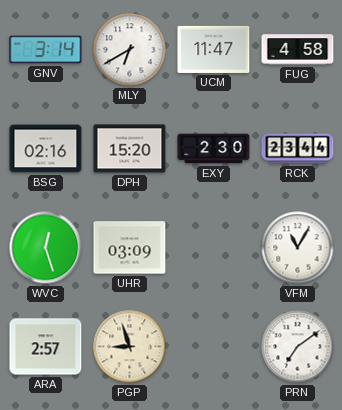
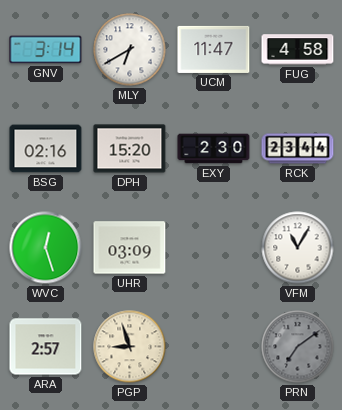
PRN dial: white -> grey
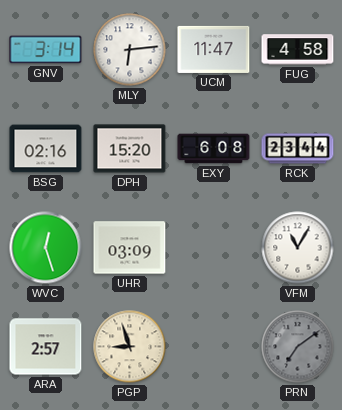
MLY: 6:40 -> 6:14
EXY: 2:30 -> 6:08
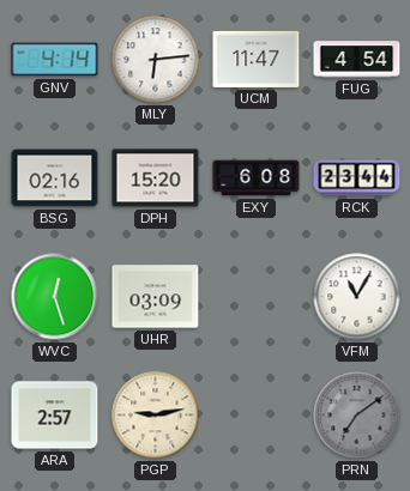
GNV: 3:14 -> 4:14
FUG: 4:58 -> 4:54
PGP: 8:57 -> 9:13
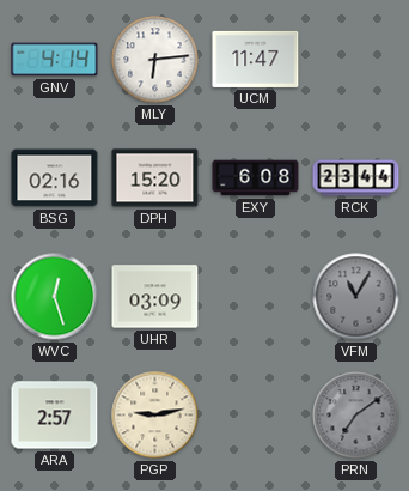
FUG: 4:54 -> none
VFM dial: white -> grey
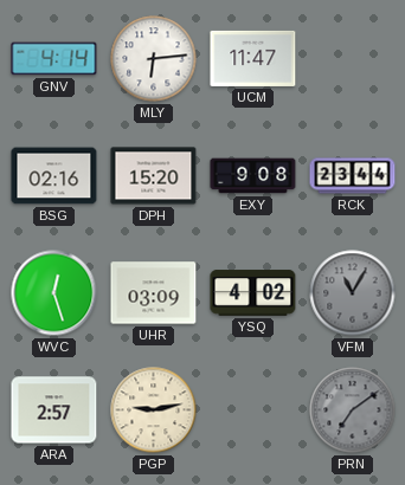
EXY: 6:08 -> 9:08
YSQ: none -> 4:02
